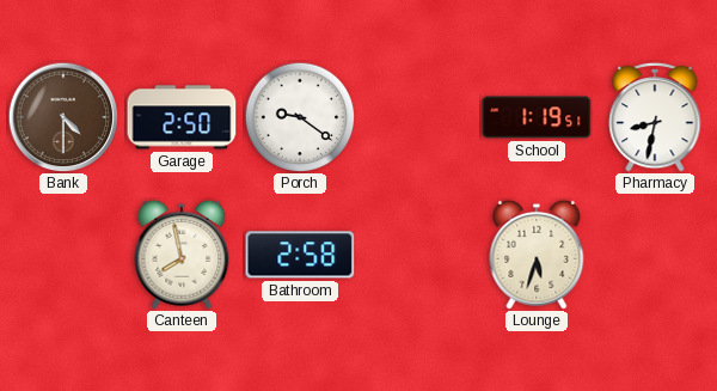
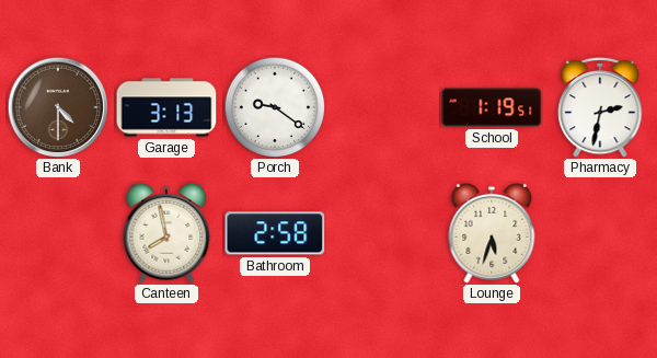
Garage: 2:50 -> 3:13
Pharmacy: 8:32 -> 2:32
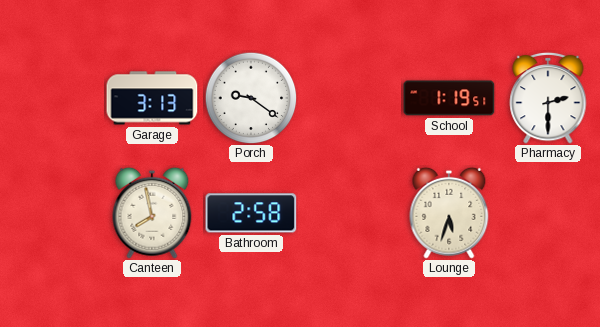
Bank: 4:30 -> none
Pharmacy: 2:32 -> 2:30
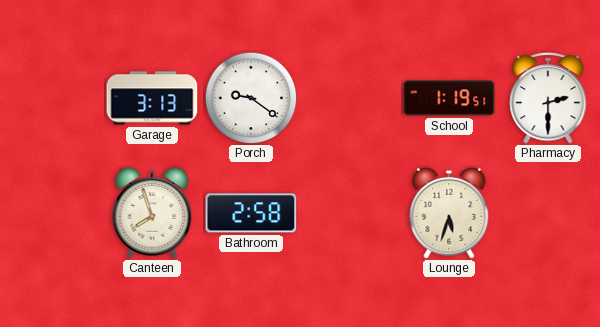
Canteen: 7:58 -> 7:57
